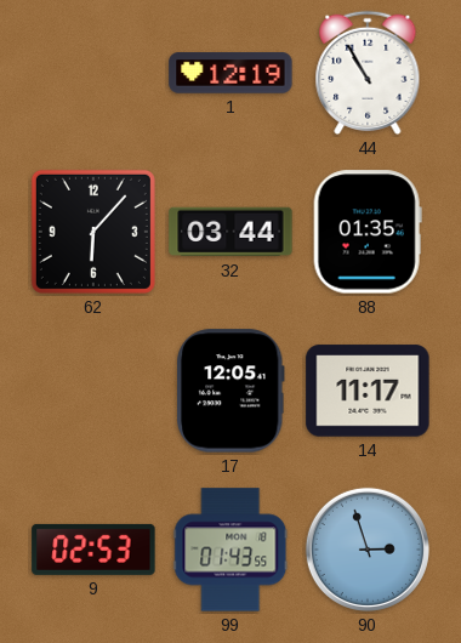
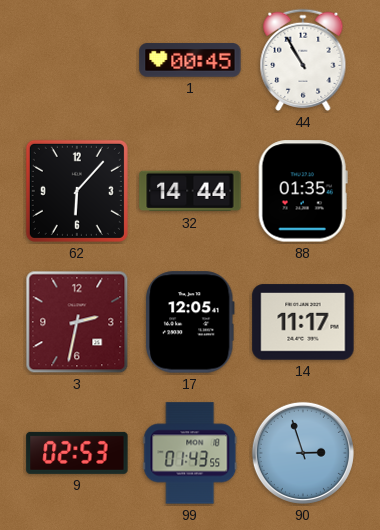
1: 12:19 -> 00:45
32: 03:44 -> 14:44
3: none -> 2:32
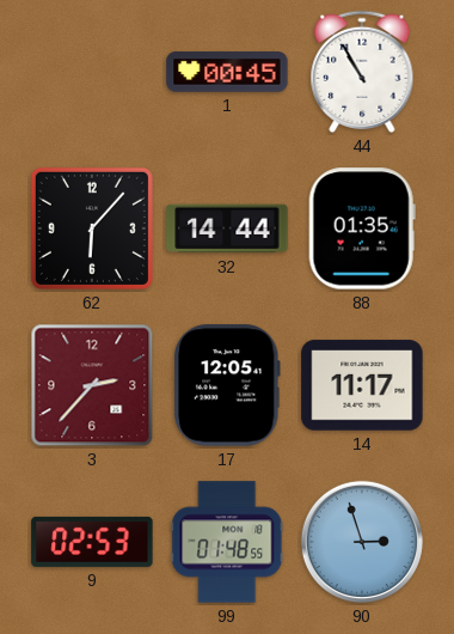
3: 2:32 -> 2:37
99: 01:43 -> 01:48
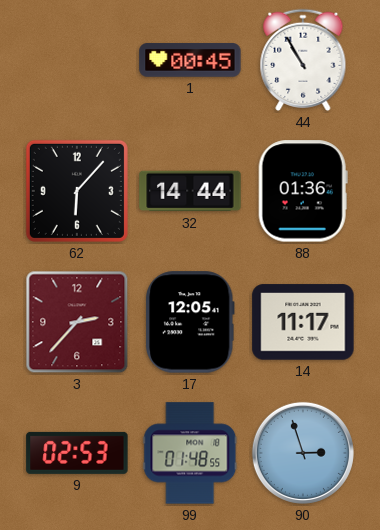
88: 01:35 -> 01:36
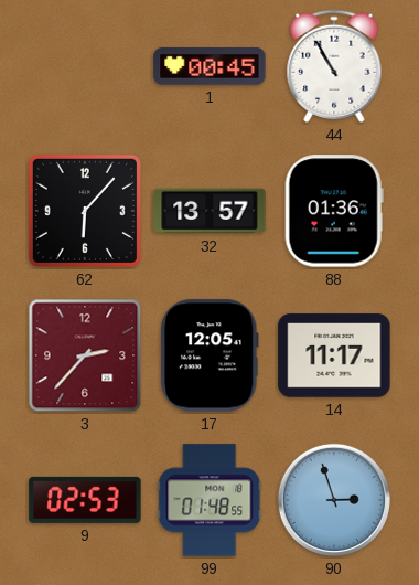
32: 14:44 -> 13:57
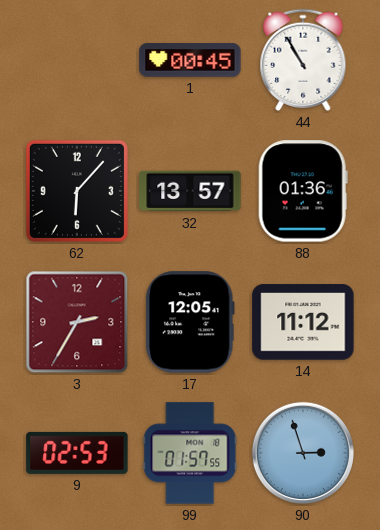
3: 2:37 -> 2:35
14: 11:17 -> 11:12
99: 01:48 -> 01:57
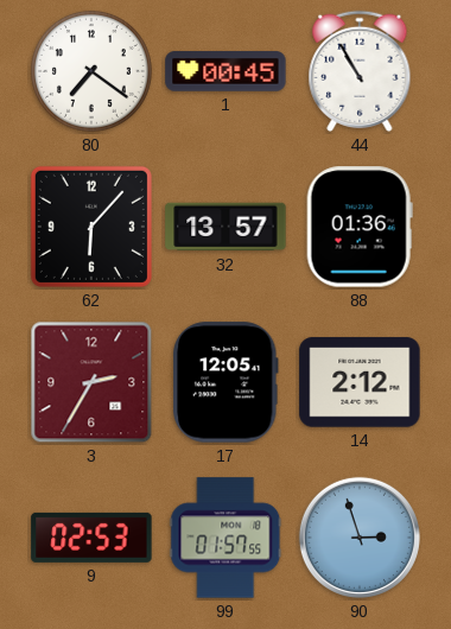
80: none -> 7:21
14: 11:12 -> 2:12
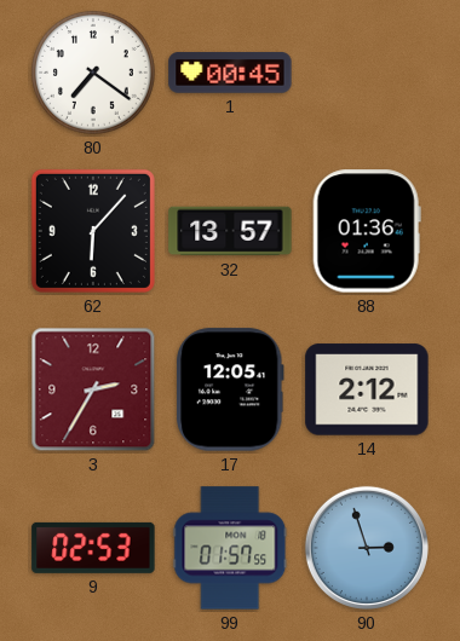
44: 10:55 -> none
